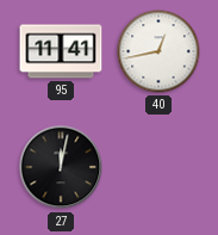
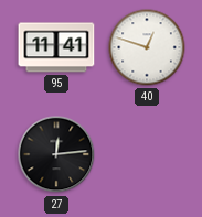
40: 12:43 -> 12:48
27: 12:02 -> 12:14
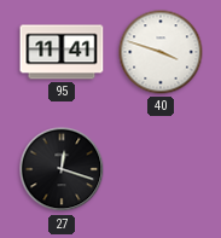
40: 12:48 -> 3:48
27: 12:14 -> 12:18
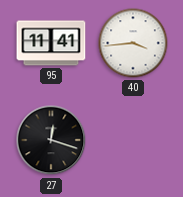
40: 3:48 -> 3:44
